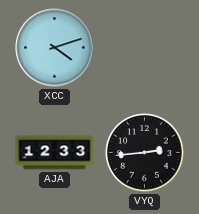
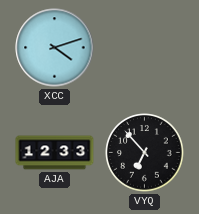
VYQ: 2:44 -> 6:53
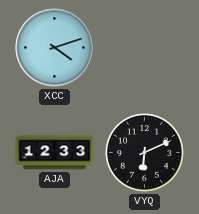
VYQ: 6:53 -> 6:11
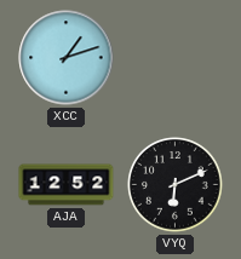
XCC: 4:12 -> 1:12
AJA: 12:33 -> 12:52
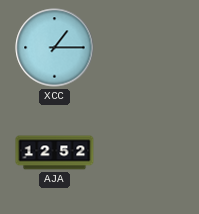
XCC: 1:12 -> 1:15
VYQ: 6:11 -> none
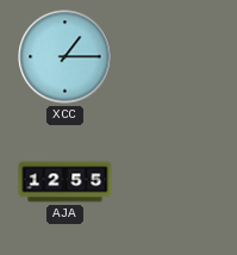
AJA: 12:52 -> 12:55
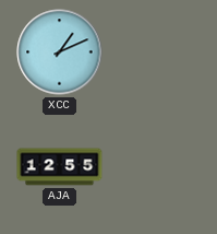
XCC: 1:15 -> 1:11
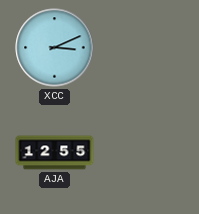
XCC: 1:11 -> 3:11
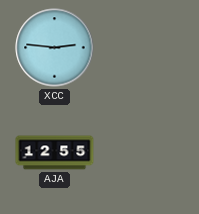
XCC: 3:11 -> 2:46
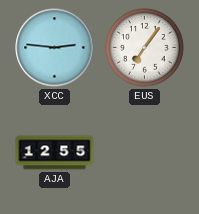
EUS: none -> 7:06
